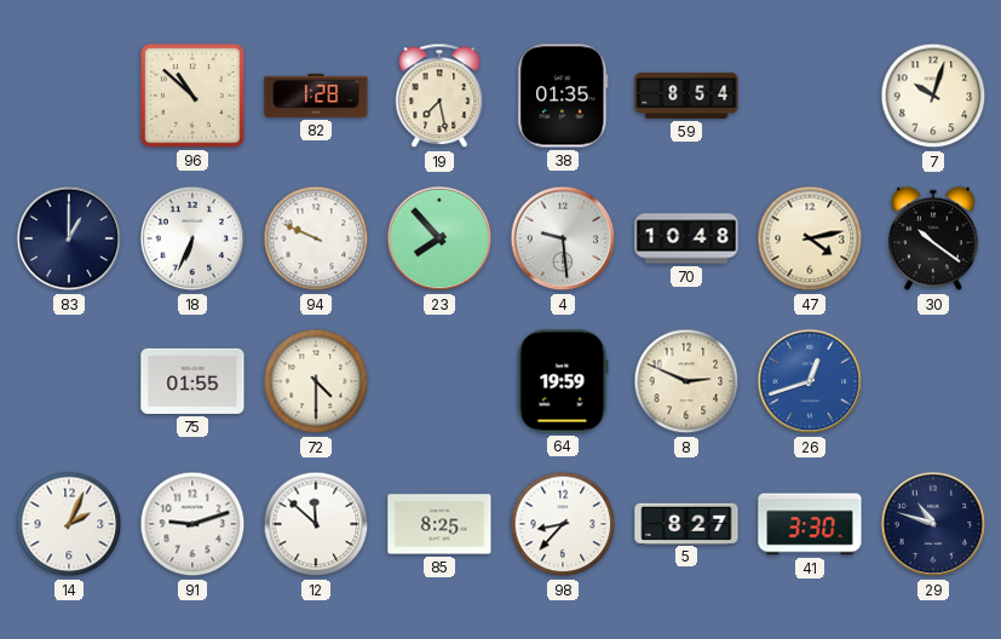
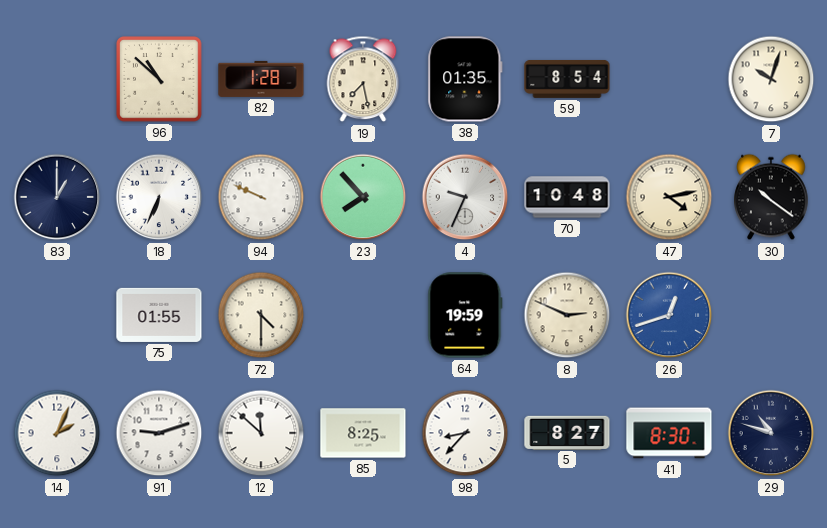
4: 9:29 -> 9:34
41: 3:30 -> 8:30
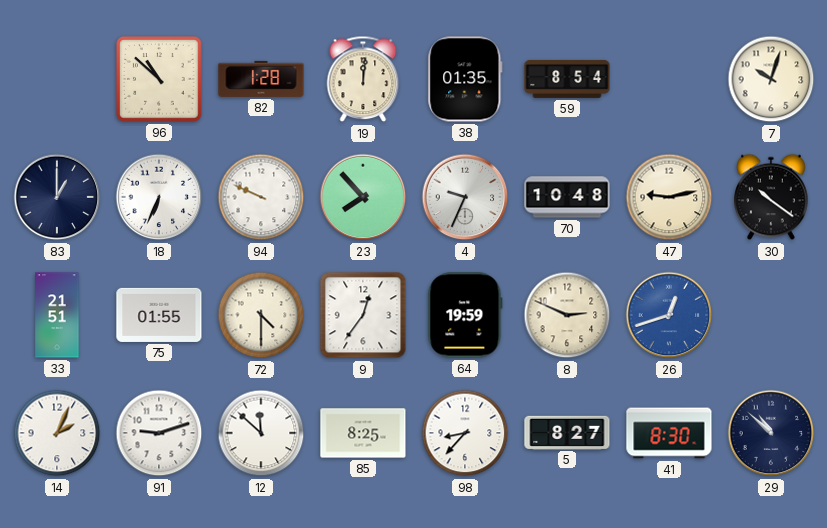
19: 7:28 -> 12:01
47: 4:13 -> 9:13
33: none -> 21:51
9: none -> 12:36
29: 10:48 -> 10:52
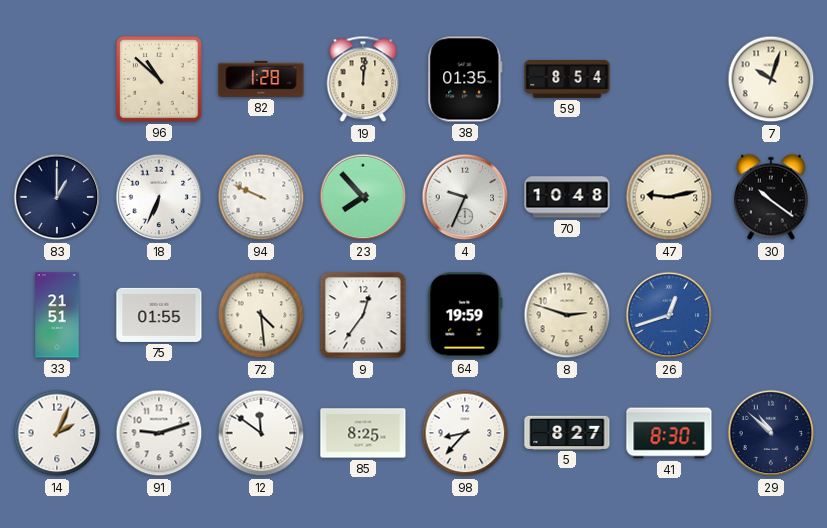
72: 4:30 -> 4:29
8: 2:49 -> 2:48
12: 11:52 -> 11:51
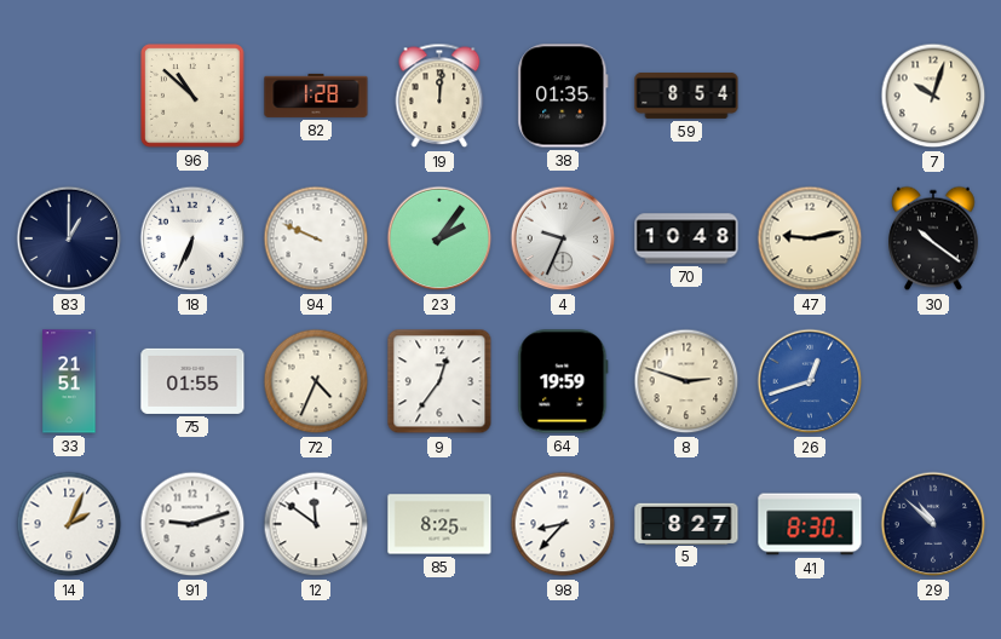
23: 7:53 -> 2:06
72: 4:29 -> 4:34
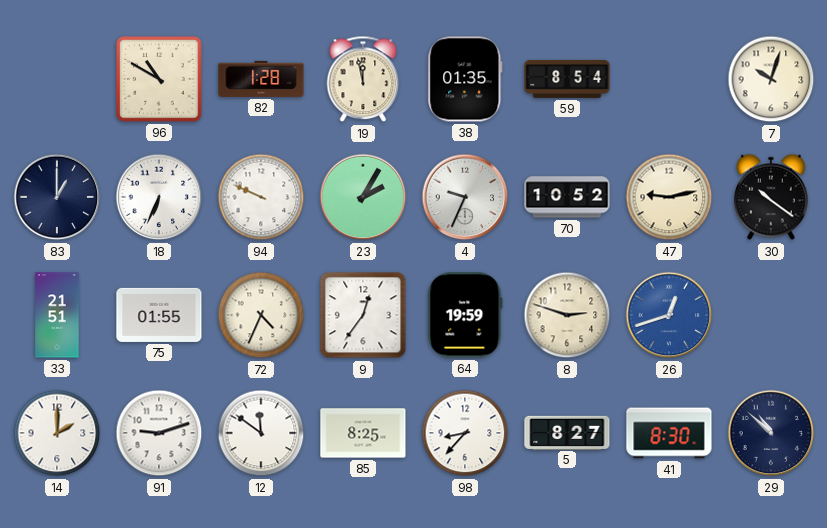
96: 10:52 -> 10:50
19: 12:01 -> 11:58
23: 2:06 -> 2:05
70: 10:48 -> 10:52
14: 2:04 -> 2:00
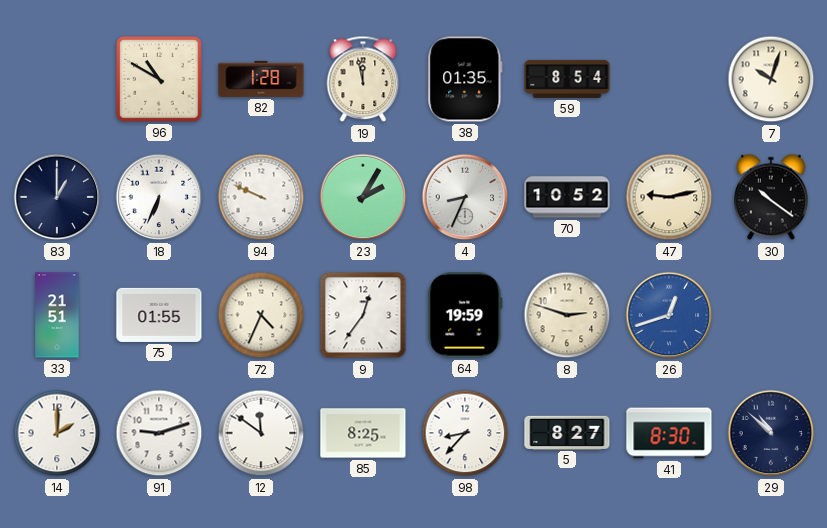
4: 9:34 -> 8:34
